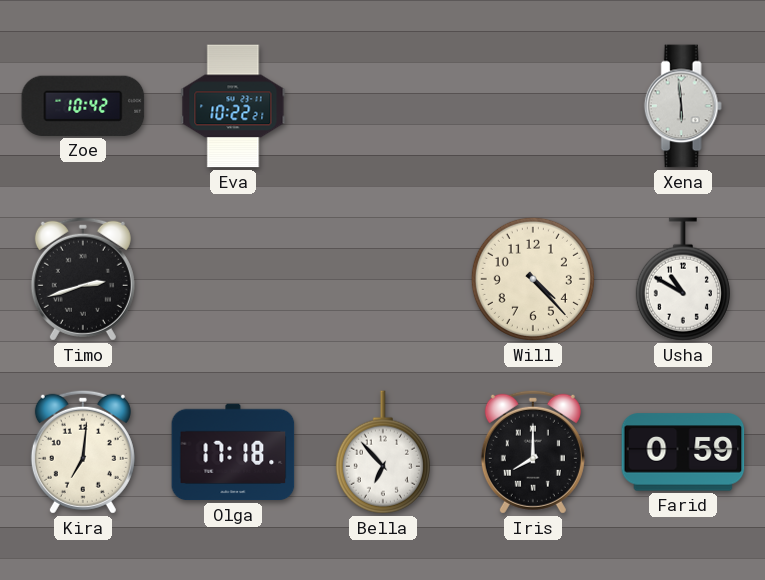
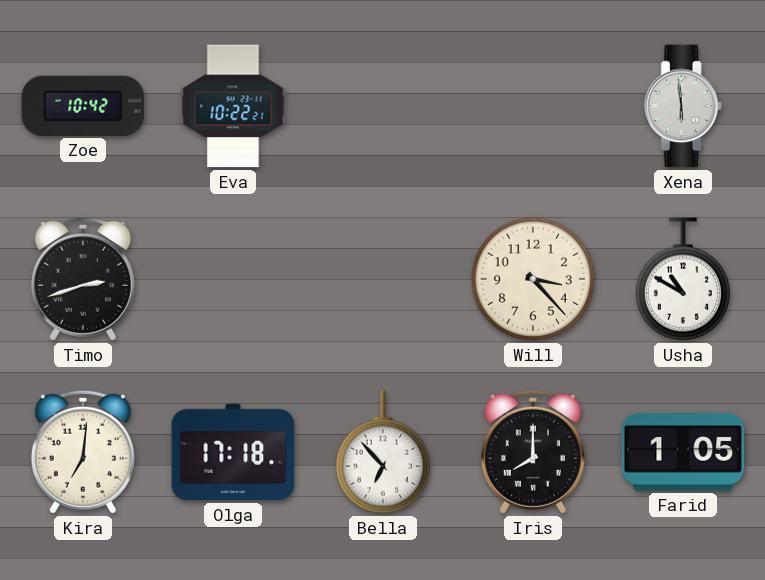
Will: 4:23 -> 3:23
Farid: 0:59 -> 1:05
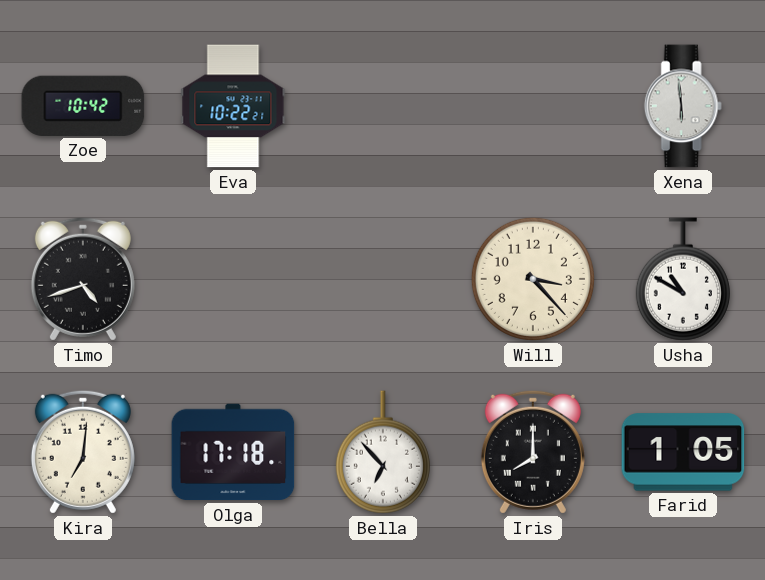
Timo: 2:42 -> 4:42
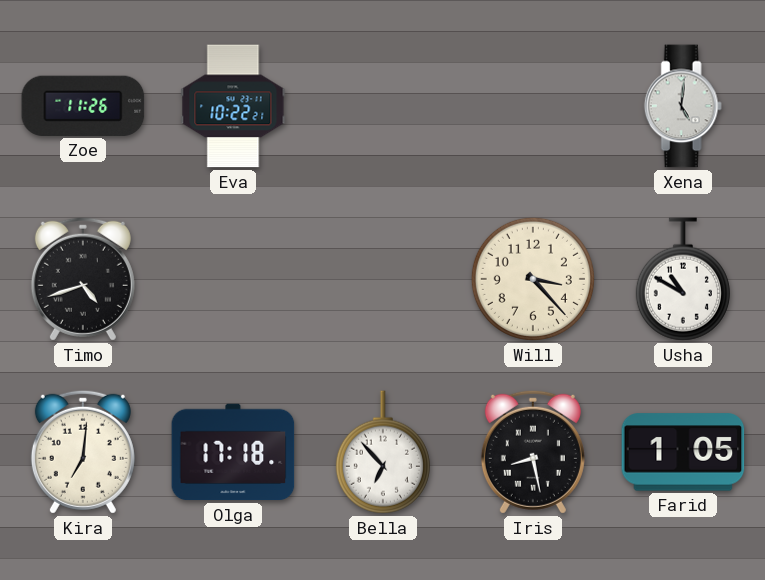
Zoe: 10:42 -> 11:26
Xena: 5:59 -> 5:01
Iris: 8:00 -> 8:28
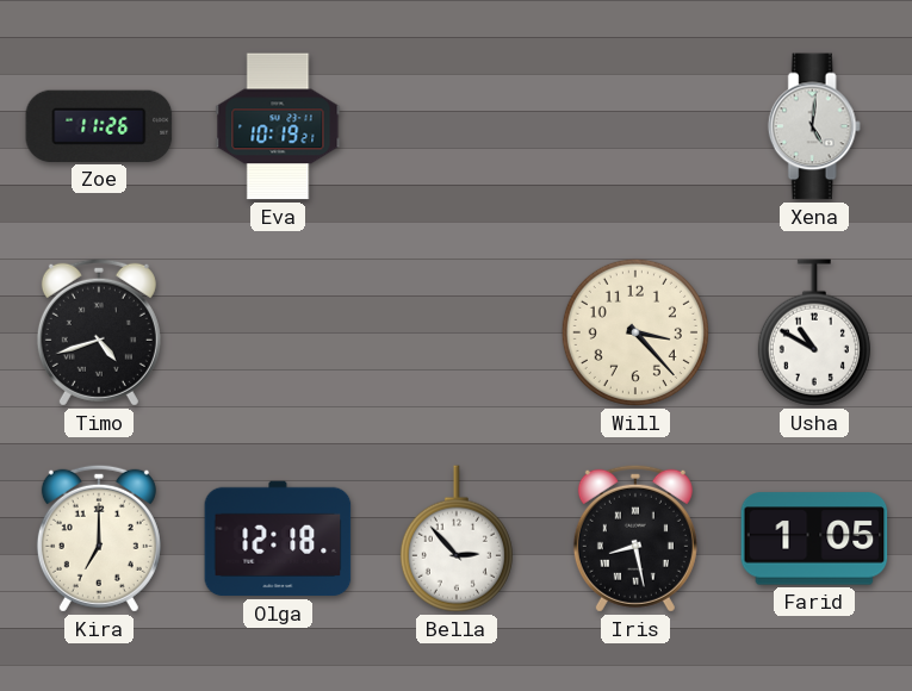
Eva: 10:22 -> 10:19
Kira: 7:01 -> 7:00
Olga: 17:18 -> 12:18
Bella: 6:53 -> 2:53
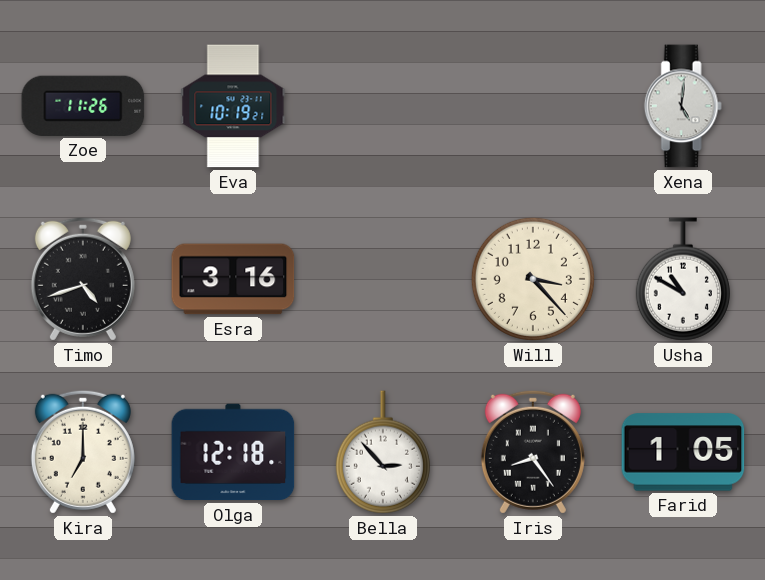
Esra: none -> 3:16
Iris: 8:28 -> 8:24
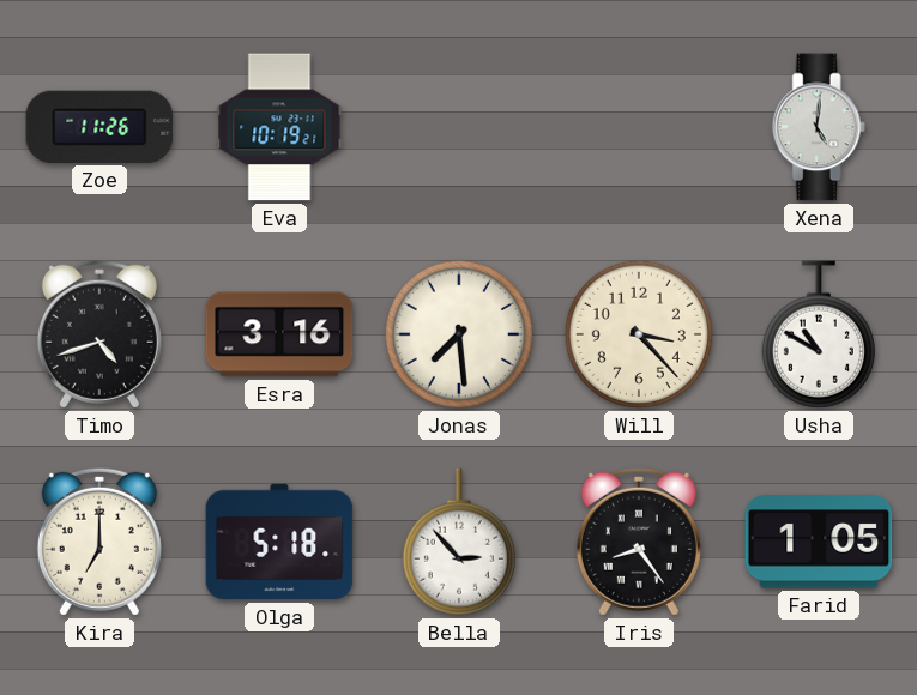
Jonas: none -> 7:29
Olga: 12:18 -> 5:18
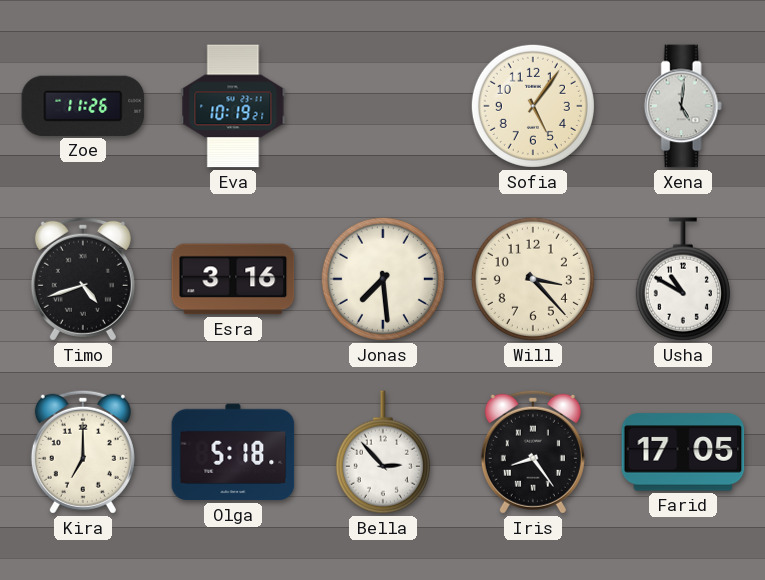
Sofia: none -> 5:06
Farid: 1:05 -> 17:05
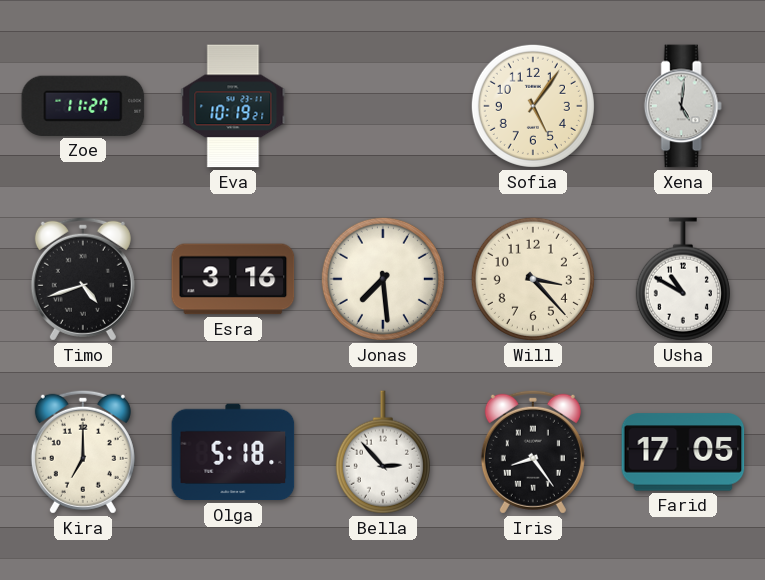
Zoe: 11:26 -> 11:27
